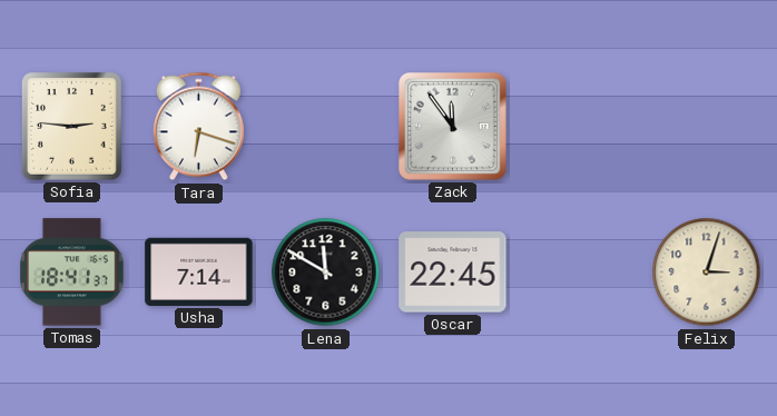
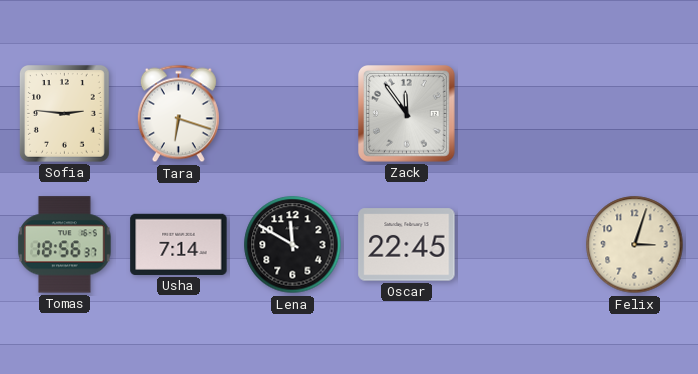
Tomas: 18:41 -> 18:56
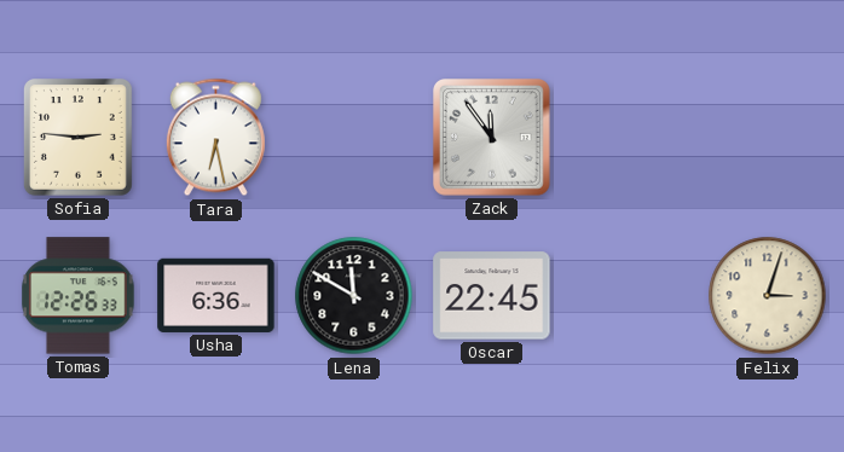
Tara: 6:18 -> 6:28
Tomas: 18:56 -> 12:26
Usha: 7:14 -> 6:36
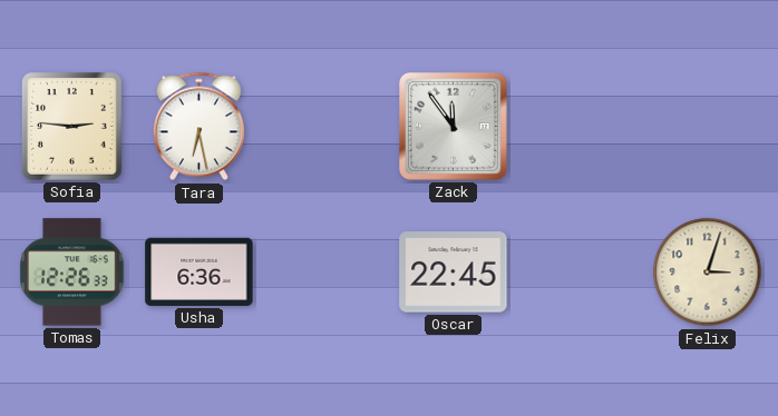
Lena: 11:50 -> none
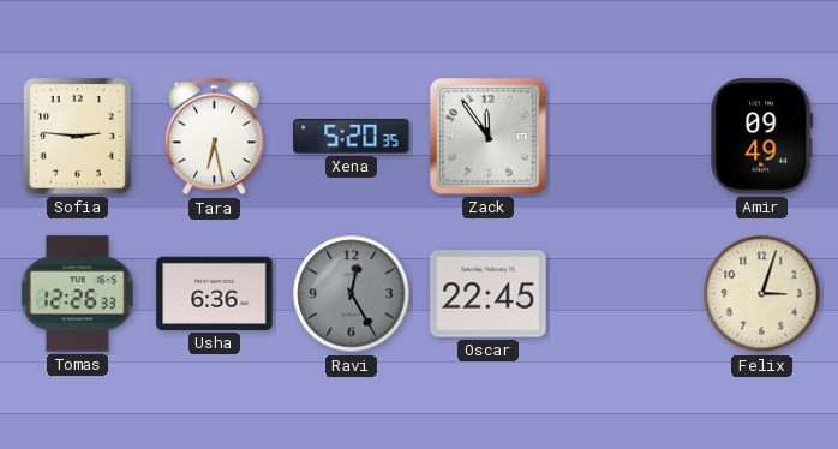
Xena: none -> 5:20
Amir: none -> 09:49
Ravi: none -> 12:25
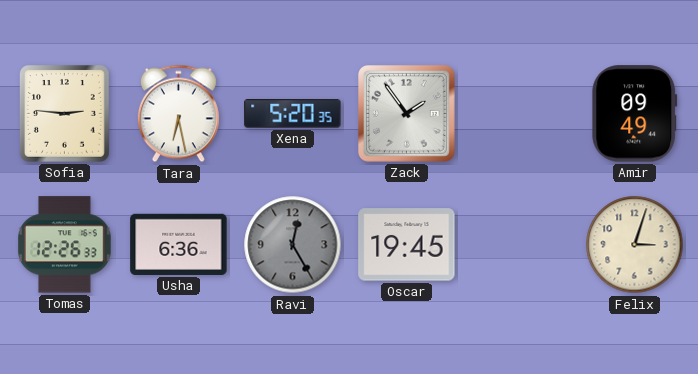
Zack: 11:54 -> 1:54
Oscar: 22:45 -> 19:45
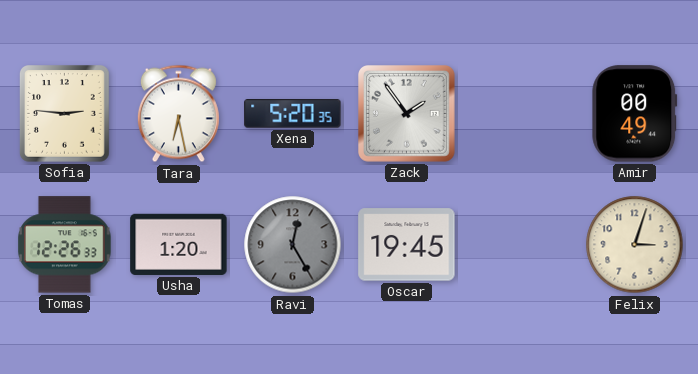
Amir: 09:49 -> 00:49
Usha: 6:36 -> 1:20
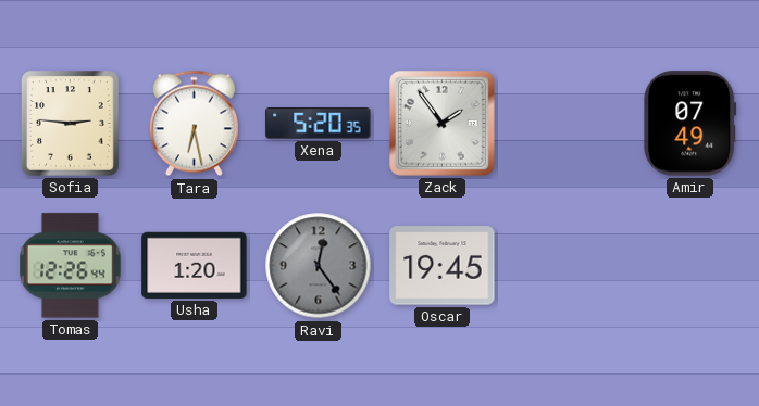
Amir: 00:49 -> 07:49
Tomas: 12:26:33 -> 12:26:44
Ravi: 12:25 -> 12:24
Felix: 3:03 -> none
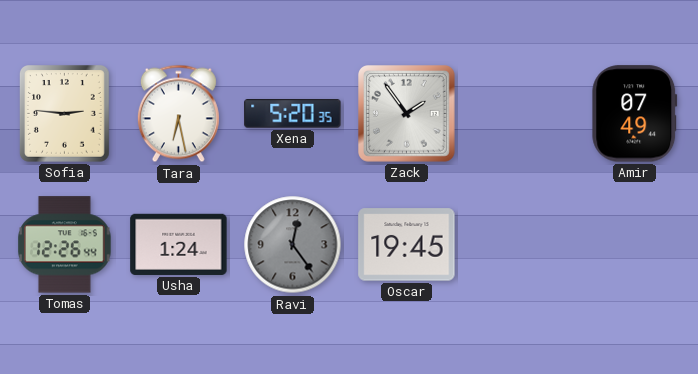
Usha: 1:20 -> 1:24
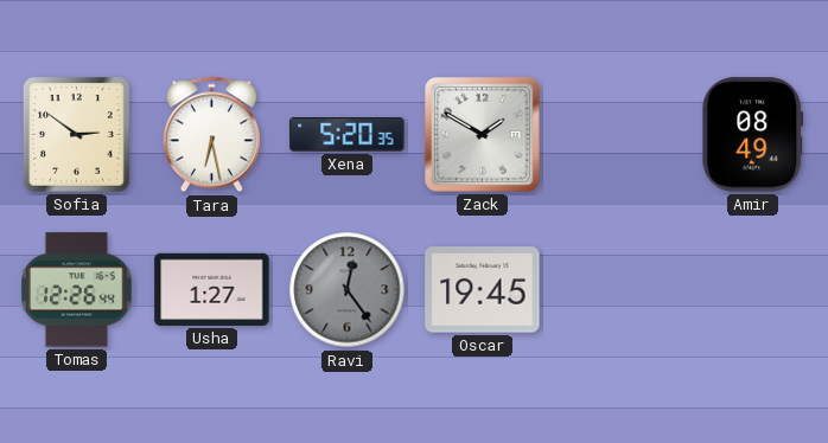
Sofia: 2:46 -> 2:51
Zack: 1:54 -> 1:50
Amir: 07:49 -> 08:49
Usha: 1:24 -> 1:27
